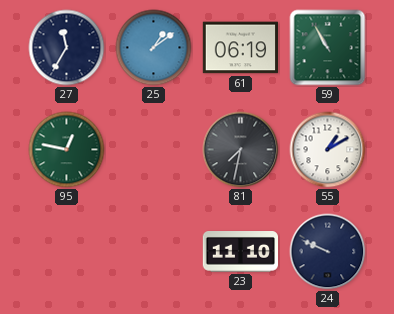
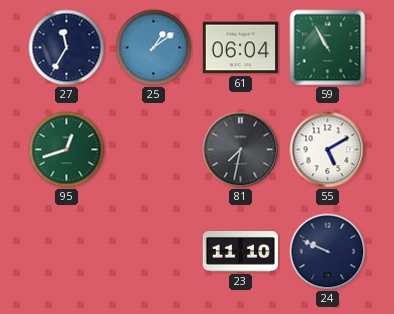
61: 06:19 -> 06:04
95: 12:47 -> 12:42
55: 1:10 -> 5:10
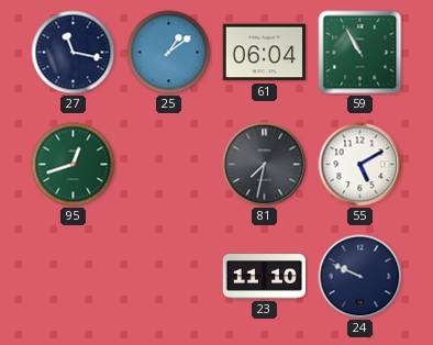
27: 11:35 -> 11:17
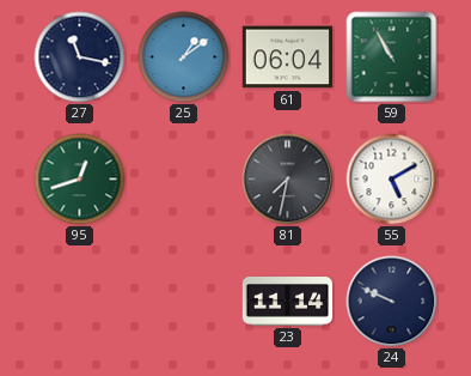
23: 11:10 -> 11:14
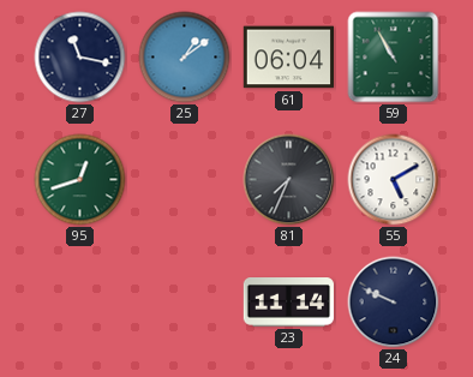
81: 7:32 -> 7:34
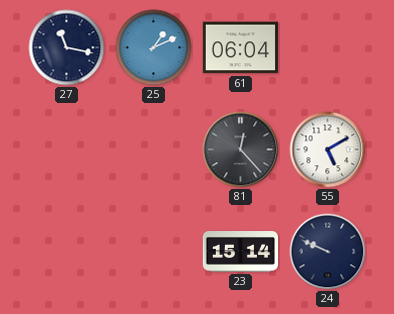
25: 1:09 -> 1:11
59: 10:55 -> none
95: 12:42 -> none
81: 7:34 -> 12:23
23: 11:14 -> 15:14
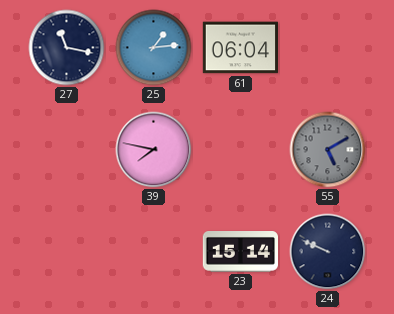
25: 1:11 -> 1:14
39: none -> 7:47
81: 12:23 -> none
55 dial: white -> grey
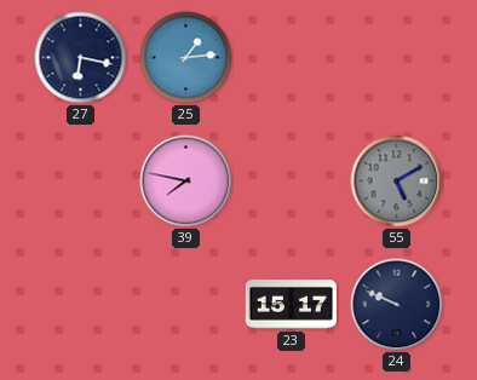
27: 11:17 -> 6:17
61: 06:04 -> none
23: 15:14 -> 15:17
